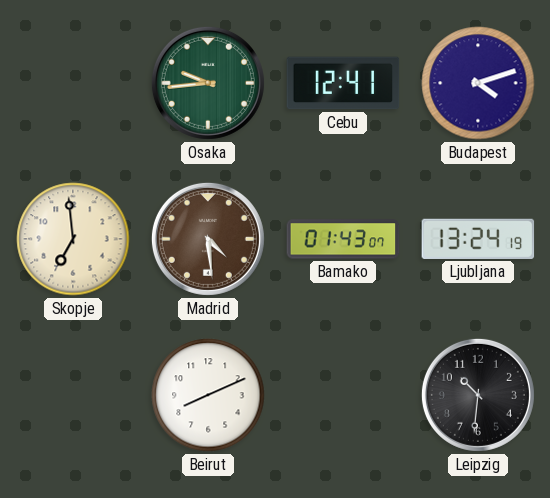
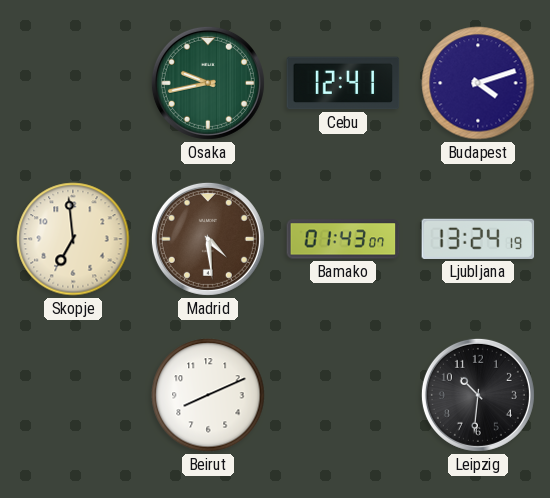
Osaka: 9:44 -> 9:43
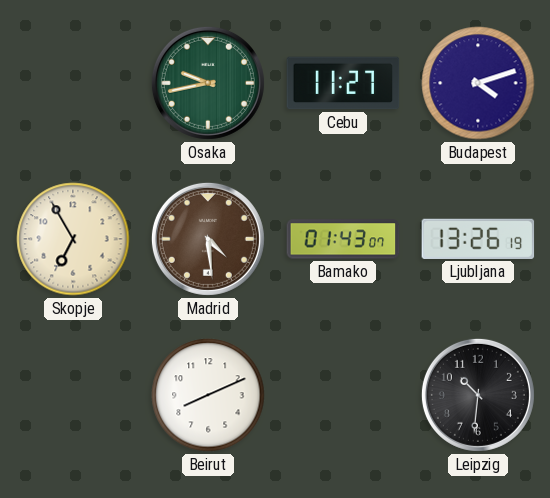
Cebu: 12:41 -> 11:27
Skopje: 6:59 -> 6:55
Ljubljana: 13:24 -> 13:26
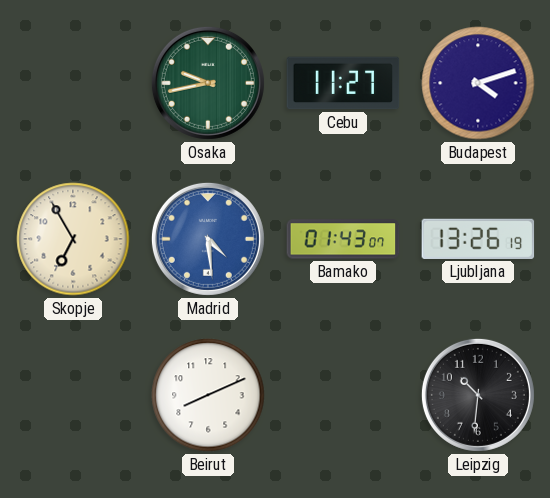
Madrid dial: brown -> blue
